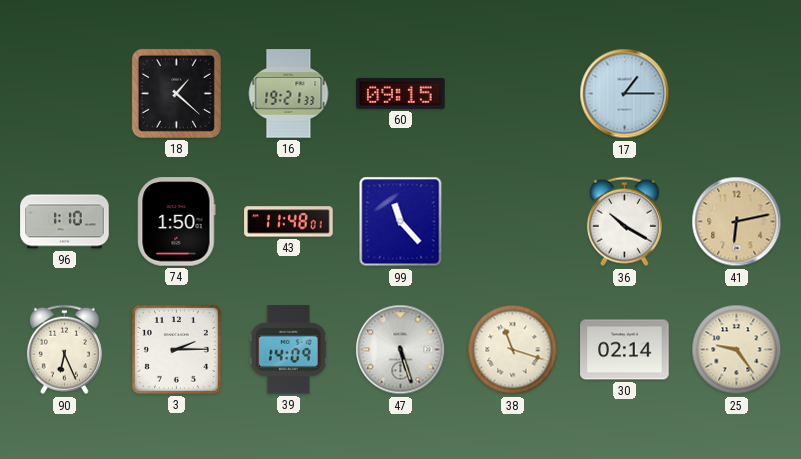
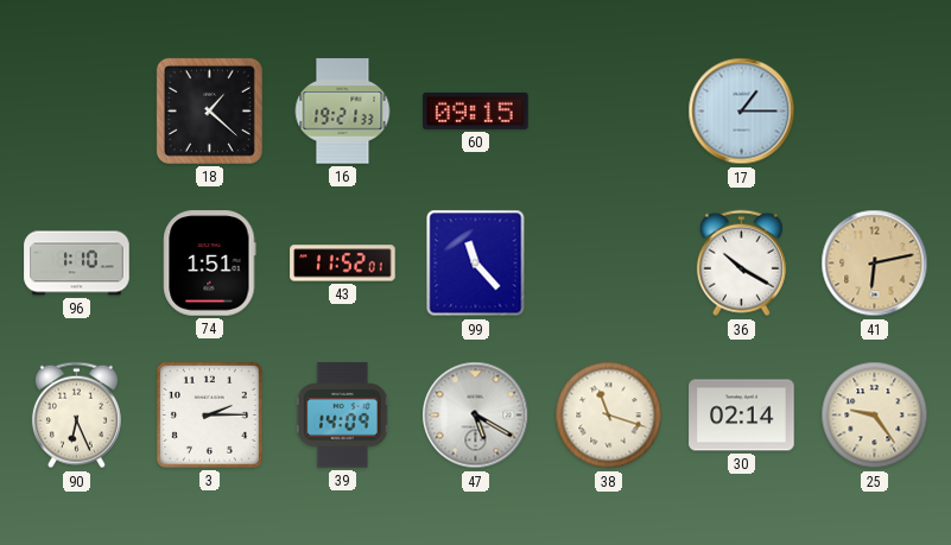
74: 1:50 -> 1:51
43: 11:48 -> 11:52
47: 5:27 -> 5:20
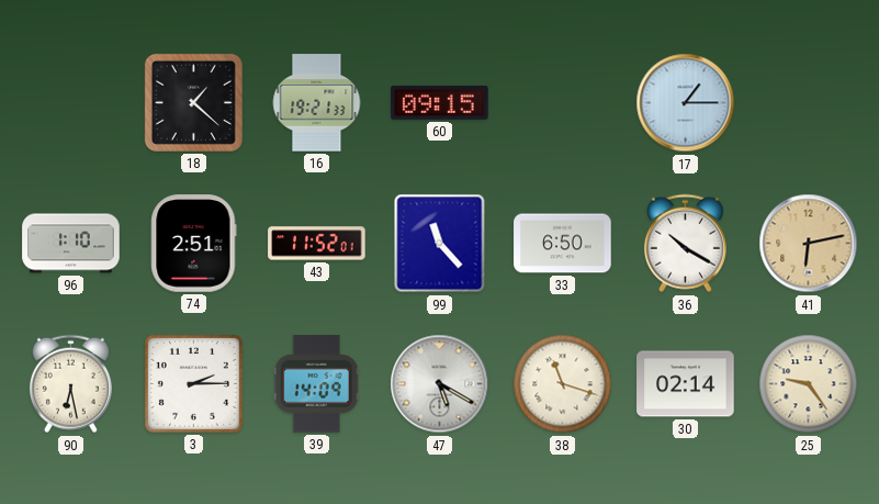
74: 1:51 -> 2:51
33: none -> 6:50
90: 6:26 -> 6:28
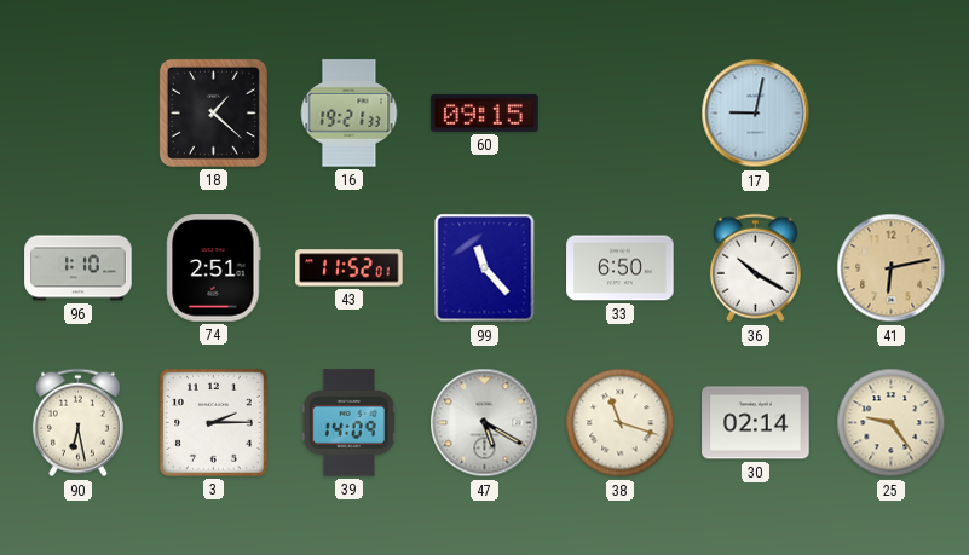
17: 1:15 -> 9:02
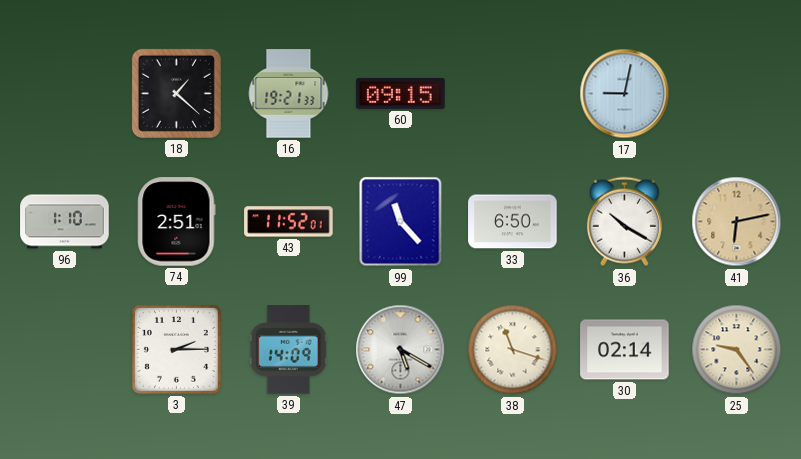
90: 6:28 -> none
